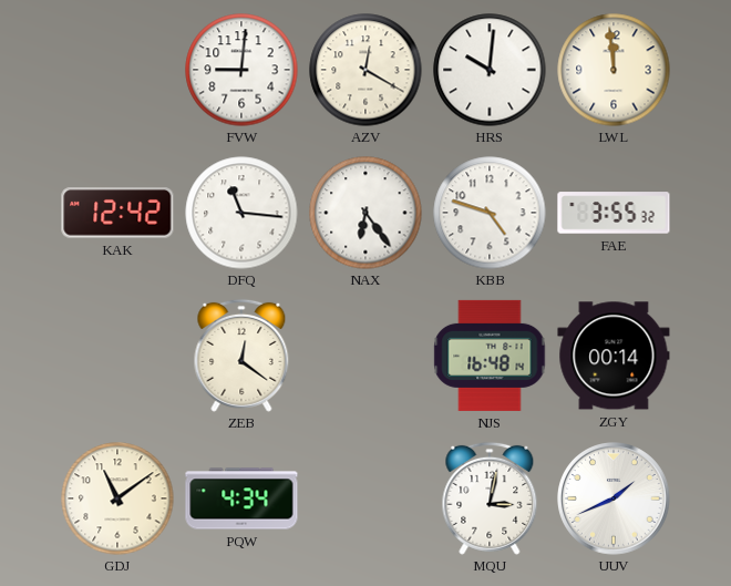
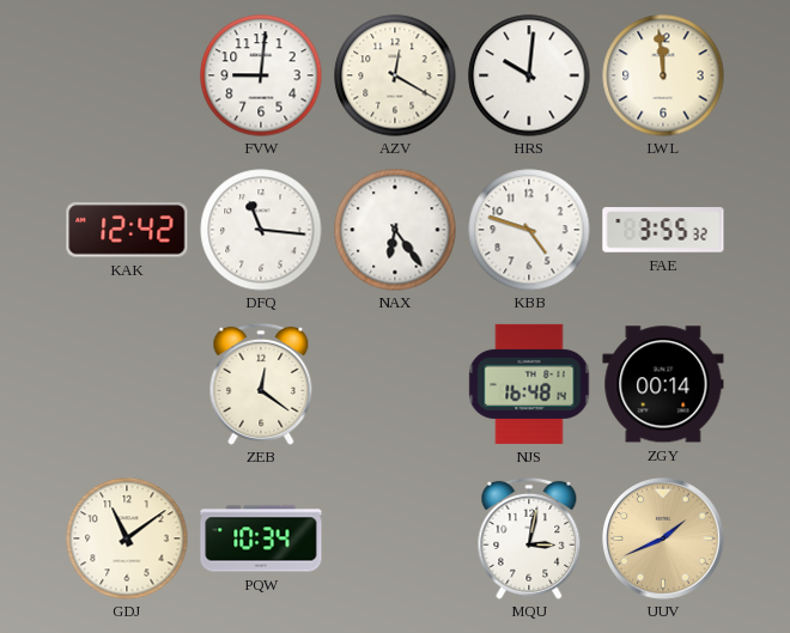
PQW: 4:34 -> 10:34
UUV dial: white -> champagne
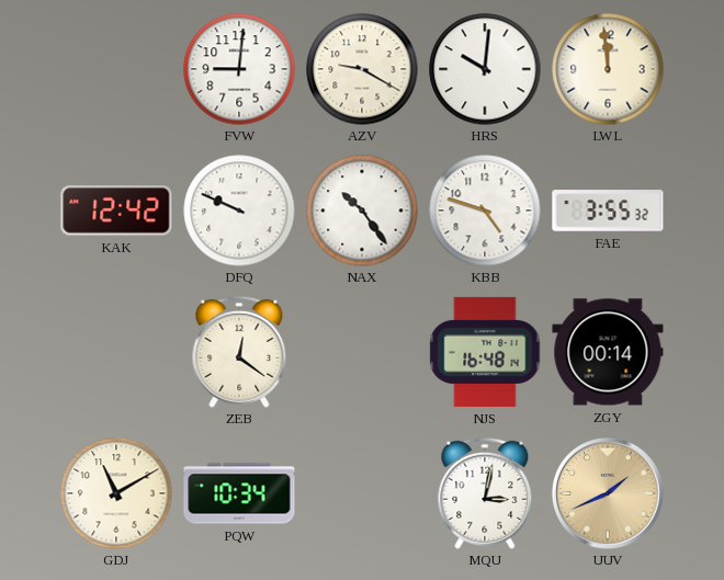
AZV: 12:20 -> 9:20
DFQ: 11:16 -> 9:49
NAX: 6:24 -> 10:24
GDJ: 11:09 -> 11:10
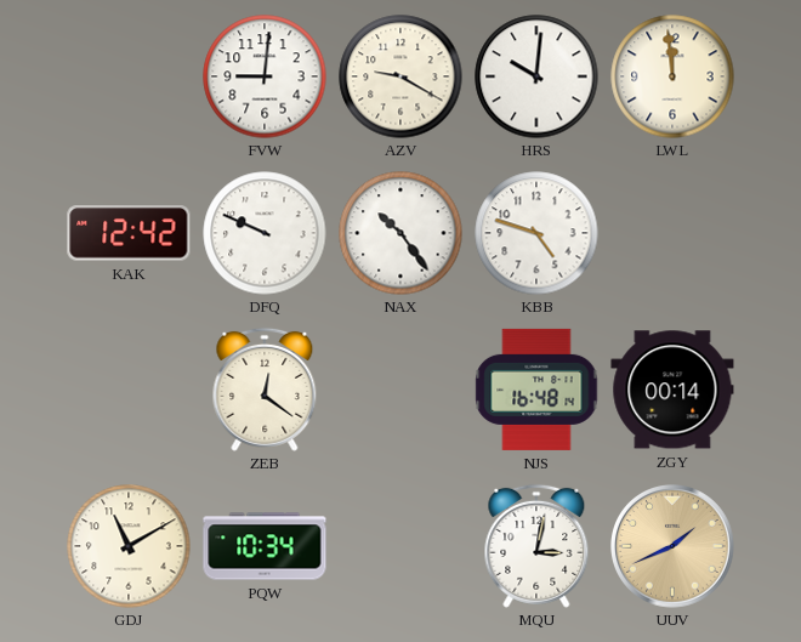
FAE: 3:55 -> none
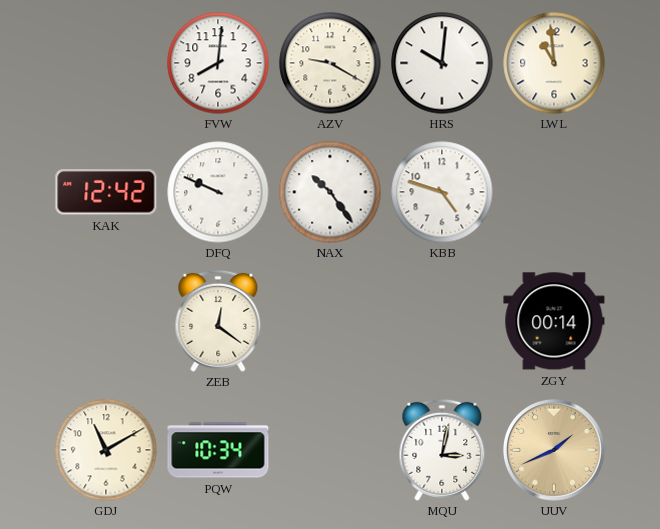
FVW: 9:01 -> 8:01
LWL: 11:59 -> 10:59
NJS: 16:48 -> none
